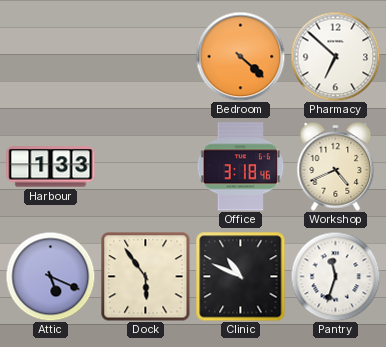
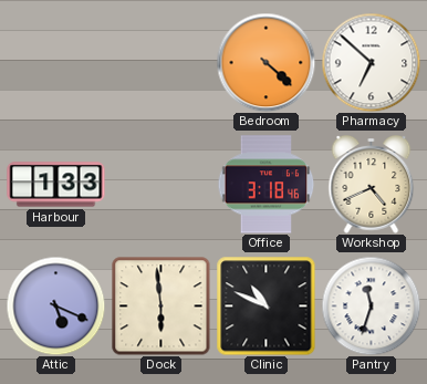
Dock: 5:54 -> 5:59
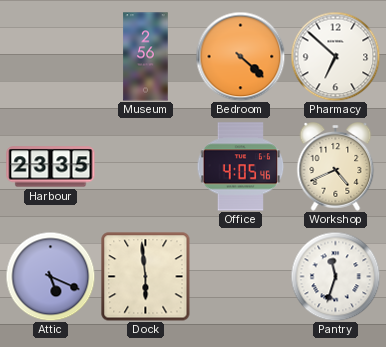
Museum: none -> 2:56
Harbour: 1:33 -> 23:35
Office: 3:18 -> 4:05
Clinic: 10:49 -> none
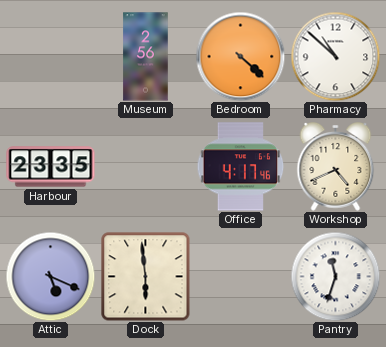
Pharmacy: 6:52 -> 10:52
Office: 4:05 -> 4:17
